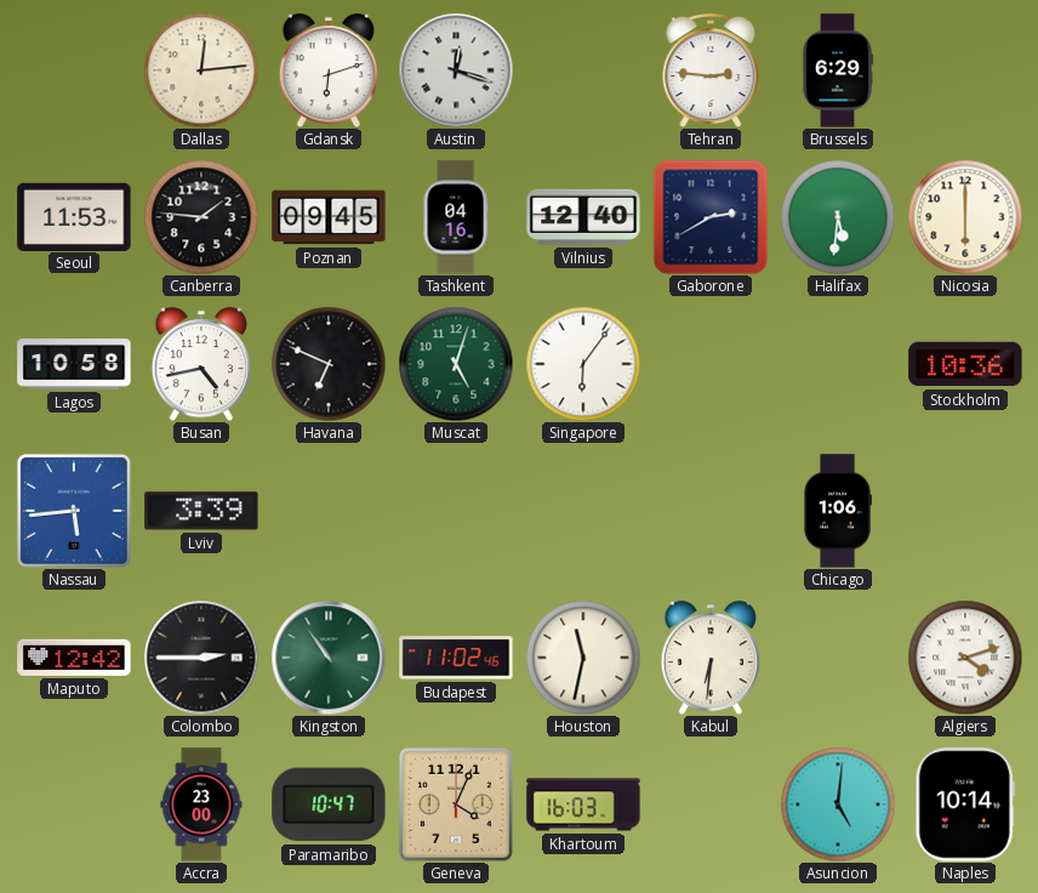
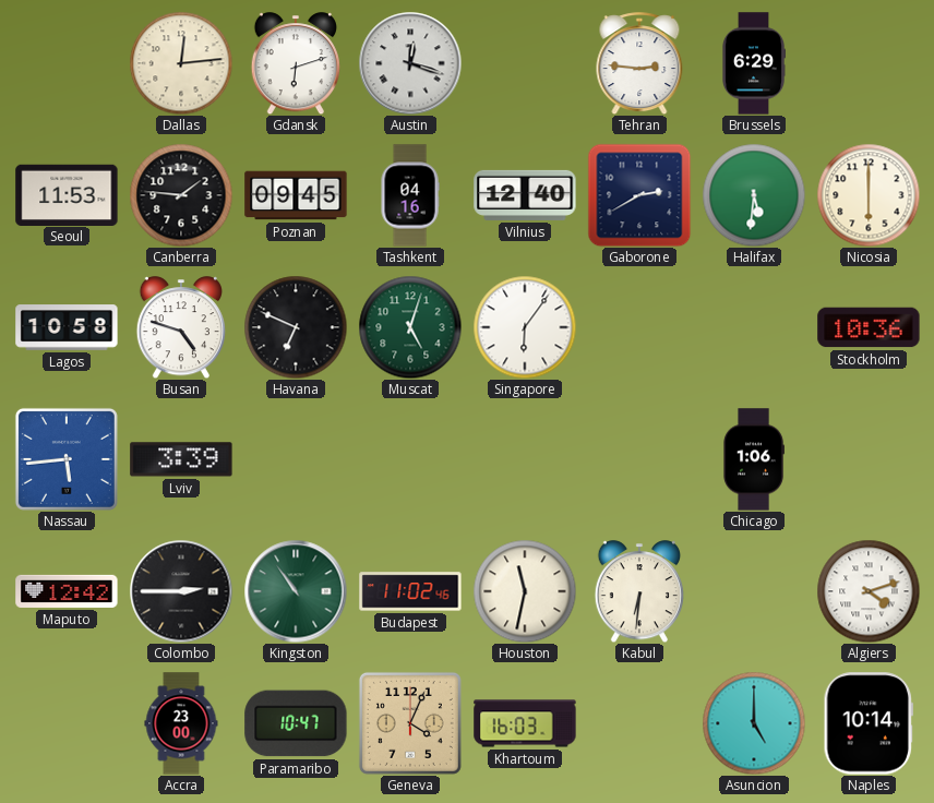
Busan: 4:43 -> 4:48
Asuncion: 5:01 -> 5:00
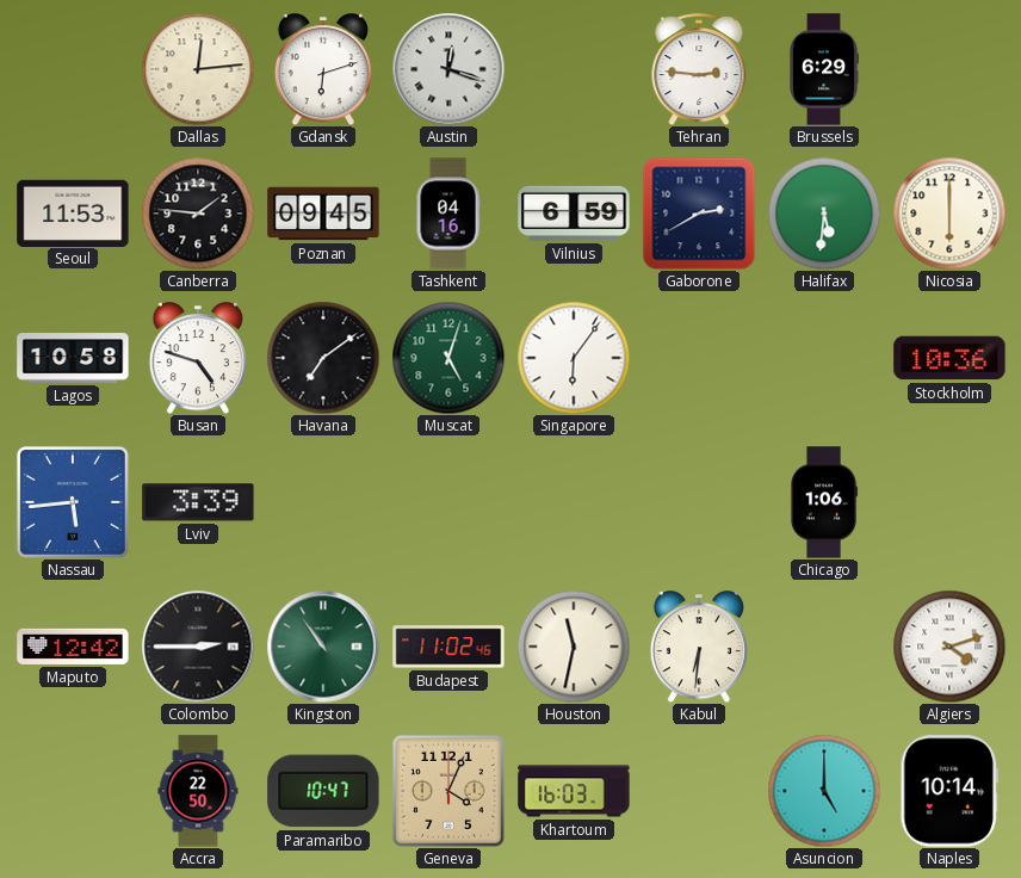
Vilnius: 12:40 -> 6:59
Havana: 6:49 -> 7:09
Accra: 23:00 -> 22:50
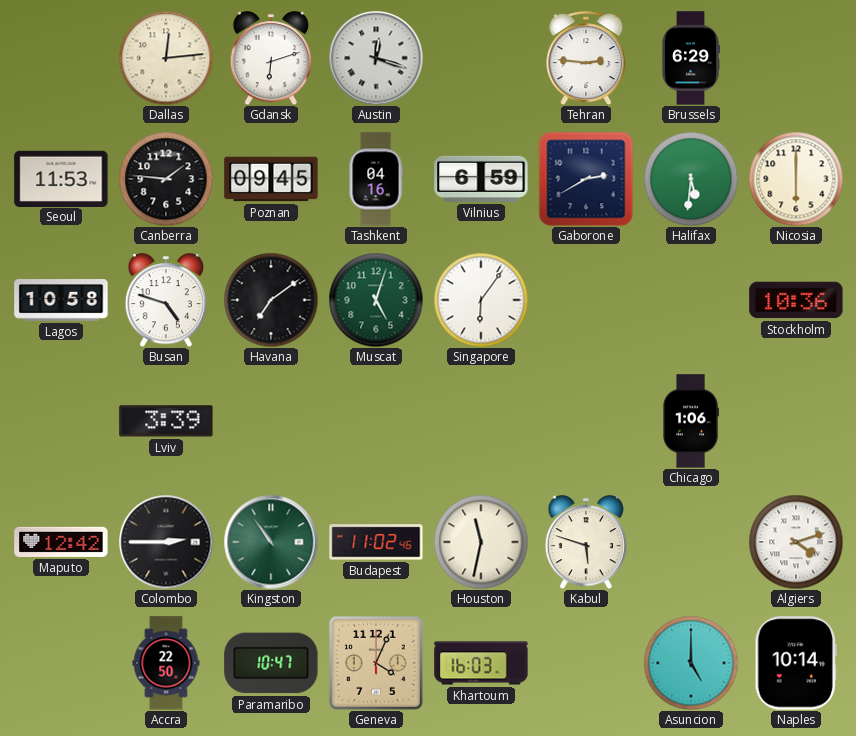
Nassau: 5:44 -> none
Kabul: 6:31 -> 5:48
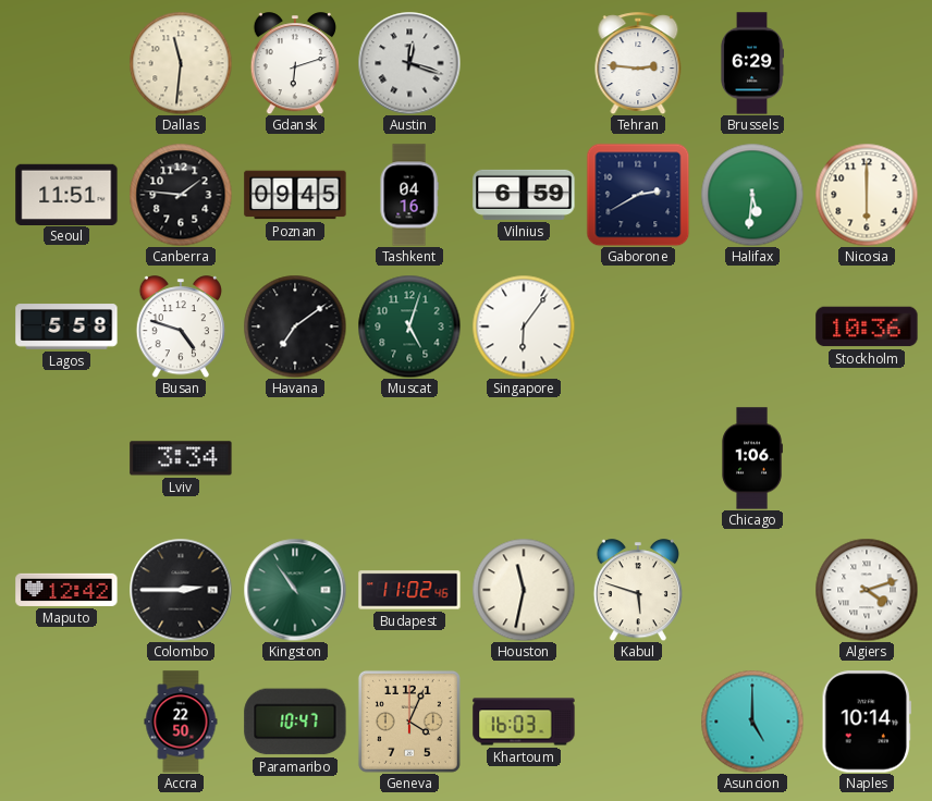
Dallas: 12:14 -> 11:31
Seoul: 11:53 -> 11:51
Lagos: 10:58 -> 5:58
Lviv: 3:39 -> 3:34
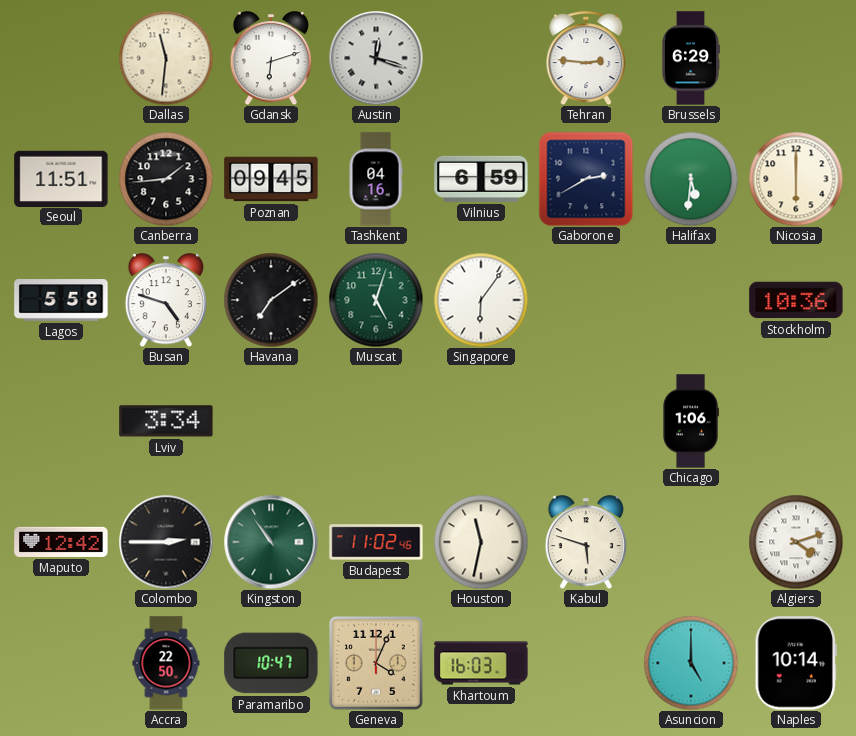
Canberra: 1:46 -> 1:44
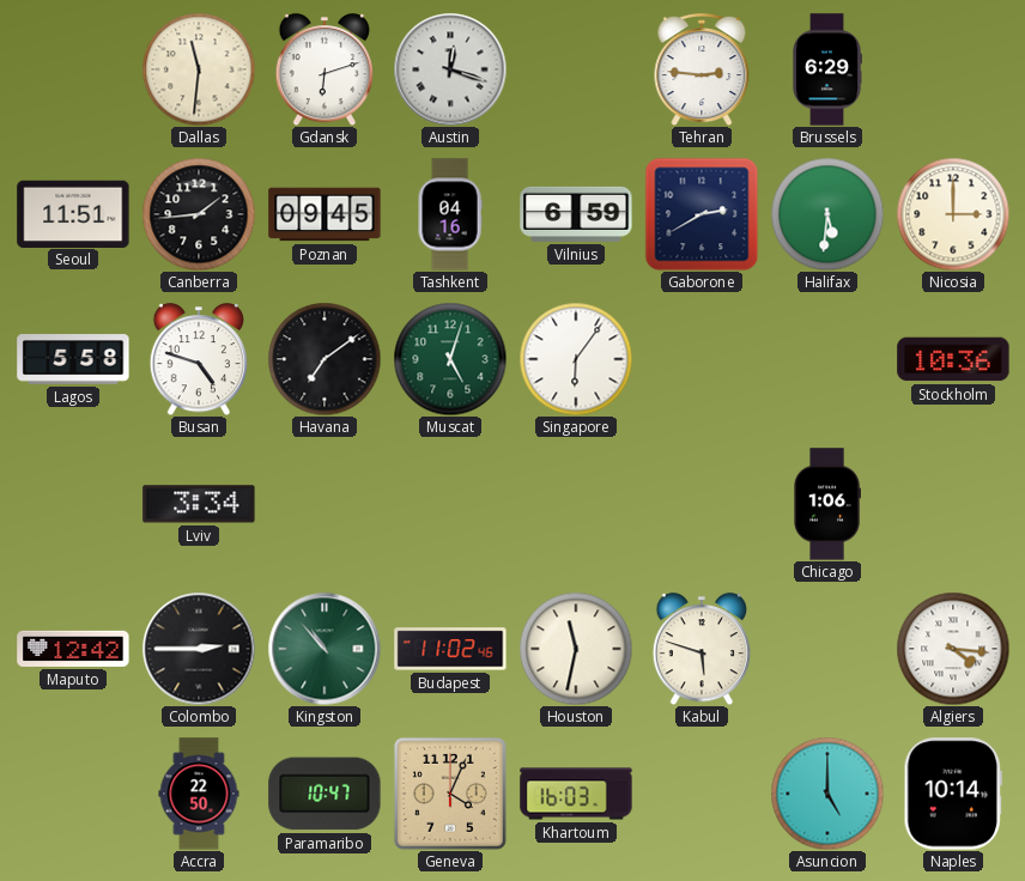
Nicosia: 6:00 -> 3:00
Kingston: 10:54 -> 10:53
Algiers: 4:12 -> 4:16
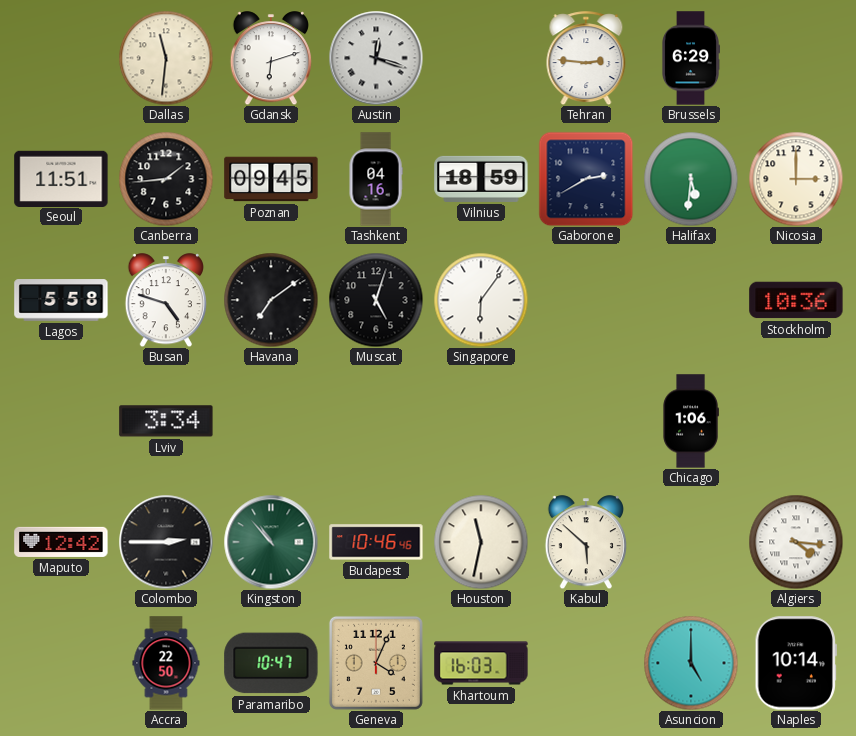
Vilnius: 6:59 -> 18:59
Muscat dial: green -> black
Budapest: 11:02 -> 10:46
Kabul: 5:48 -> 5:52
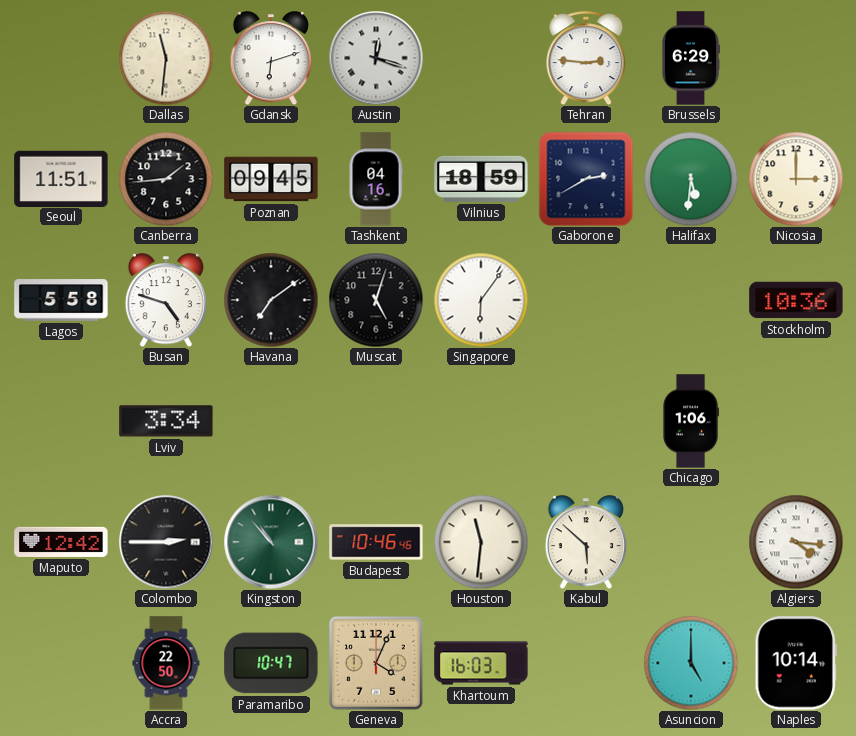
Houston: 11:32 -> 11:31
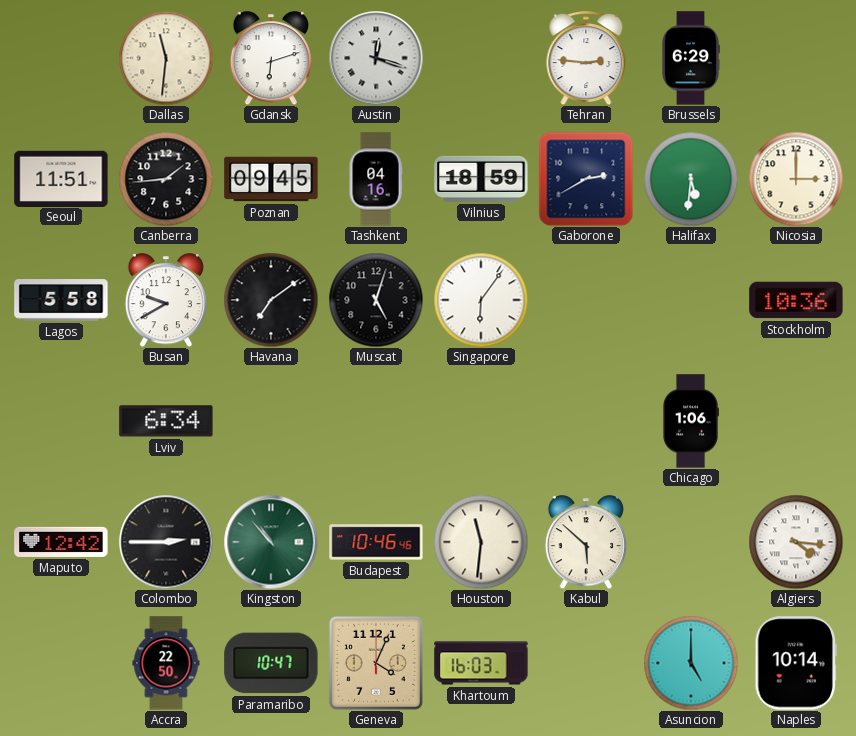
Busan: 4:48 -> 9:40
Lviv: 3:34 -> 6:34
